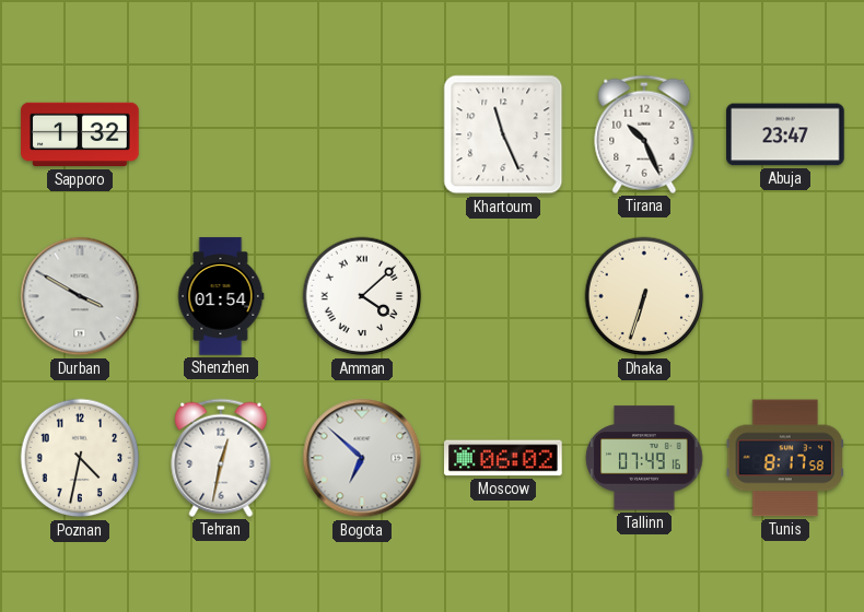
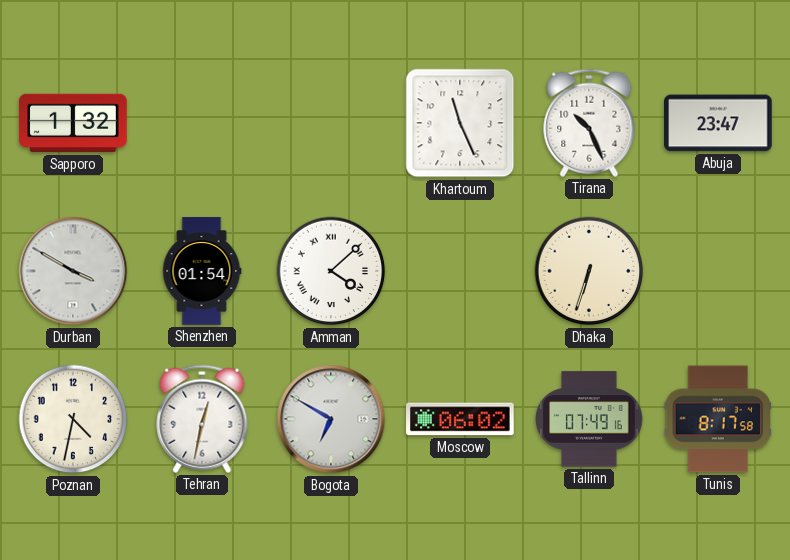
Bogota: 6:52 -> 6:50
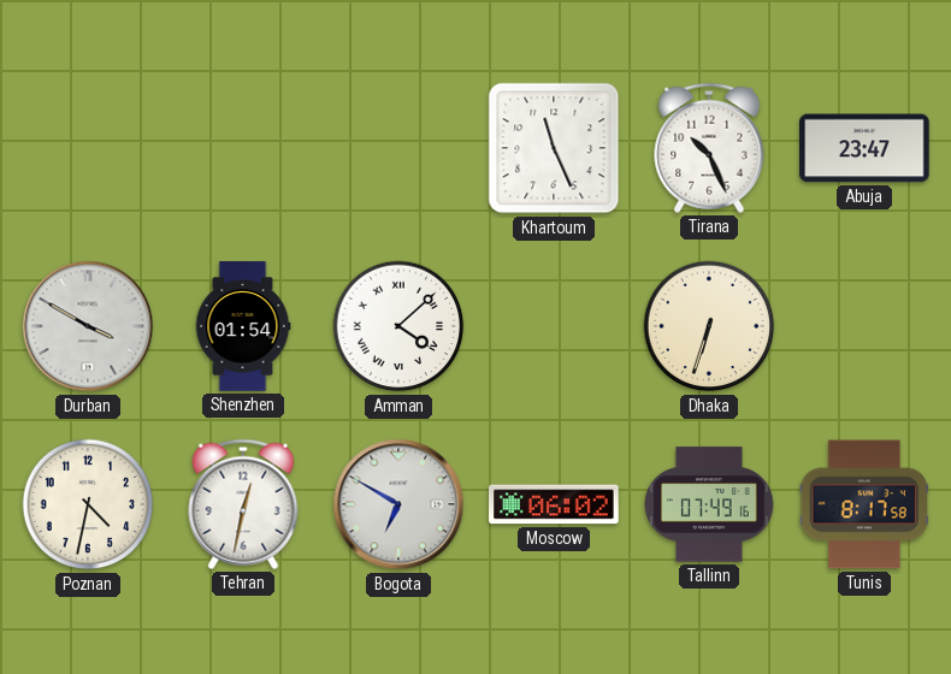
Sapporo: 1:32 -> none
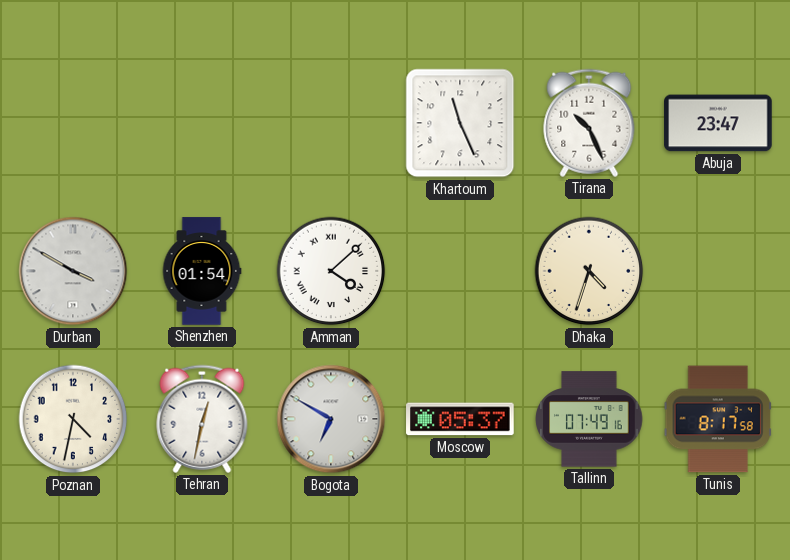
Dhaka: 6:33 -> 4:33
Moscow: 06:02 -> 05:37
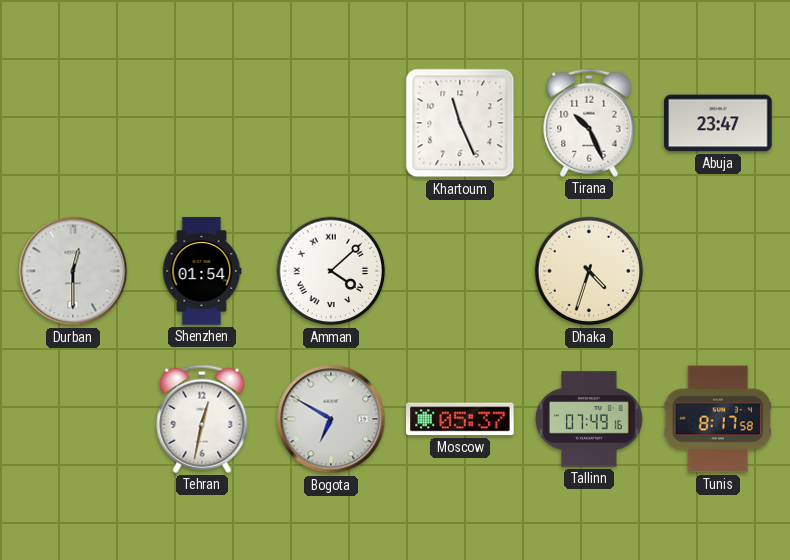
Durban: 3:50 -> 12:30
Poznan: 4:32 -> none
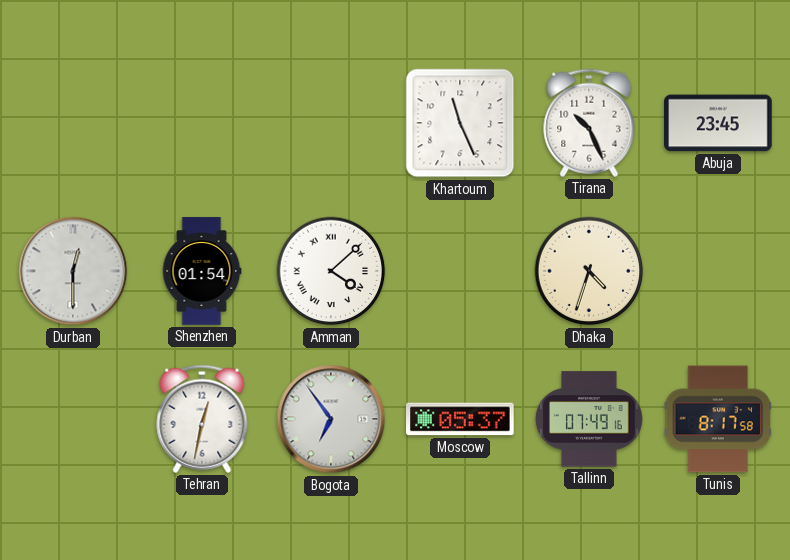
Abuja: 23:47 -> 23:45
Bogota: 6:50 -> 6:54
